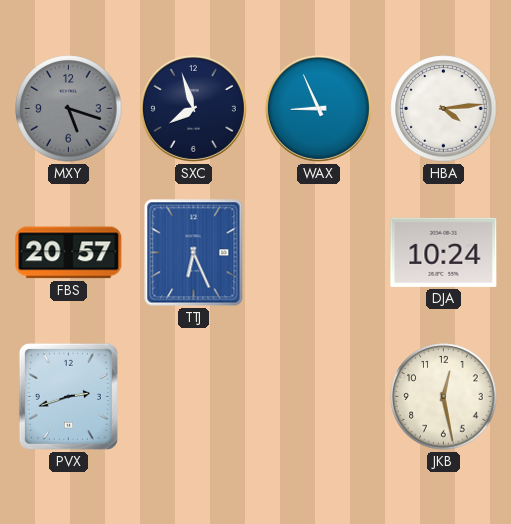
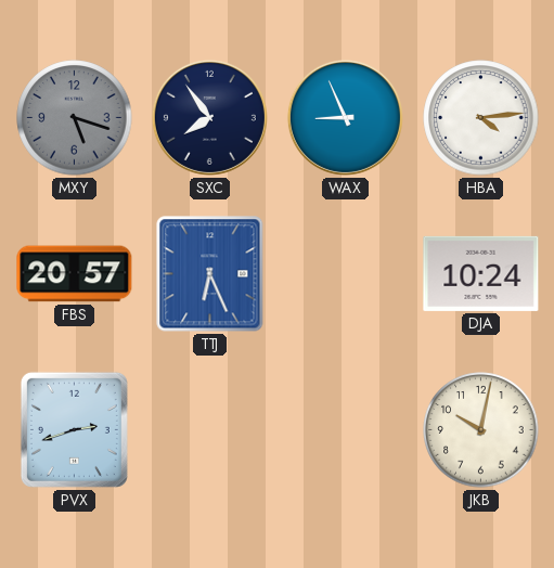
SXC: 7:57 -> 7:54
JKB: 12:28 -> 10:02
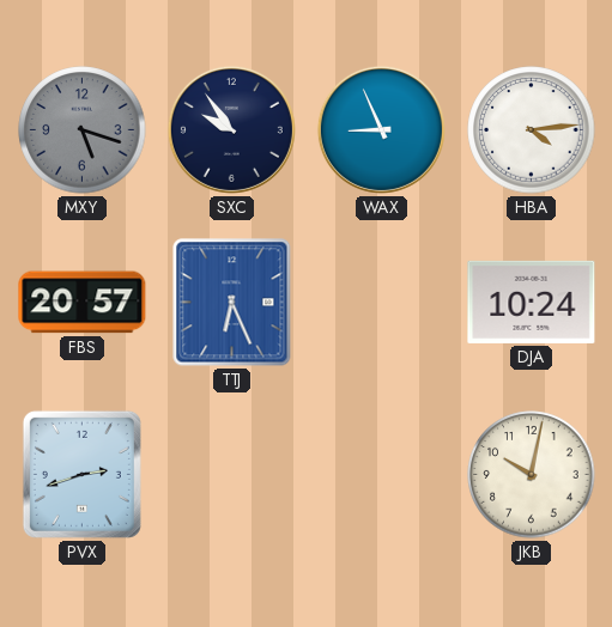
SXC: 7:54 -> 9:54
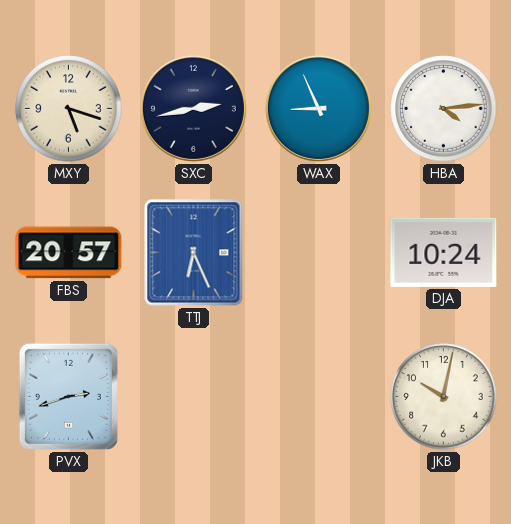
MXY dial: grey -> cream
SXC: 9:54 -> 2:43
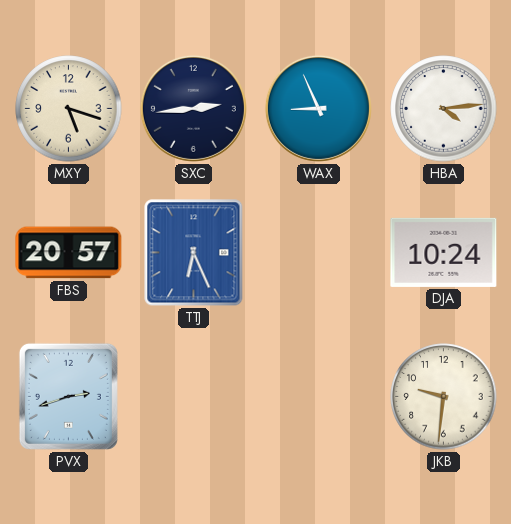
SXC: 2:43 -> 2:44
JKB: 10:02 -> 9:31
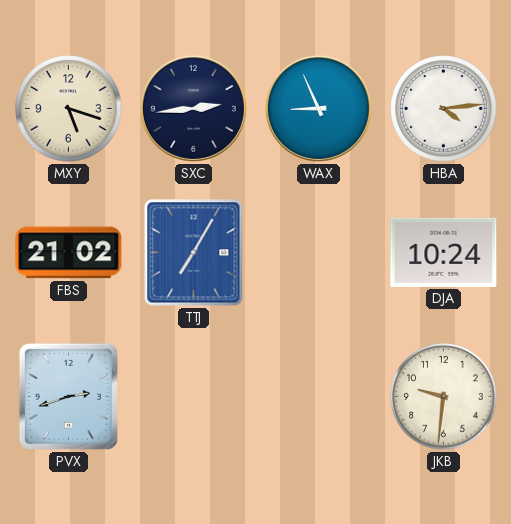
FBS: 20:57 -> 21:02
TTJ: 6:26 -> 7:05
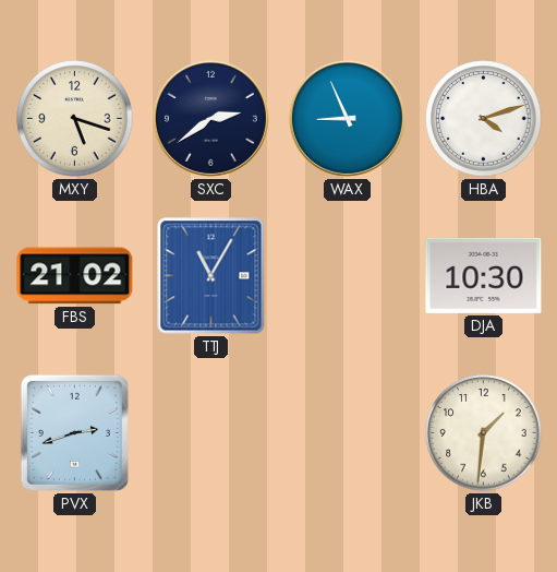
SXC: 2:44 -> 2:39
HBA: 4:14 -> 4:12
TTJ: 7:05 -> 11:05
DJA: 10:24 -> 10:30
JKB: 9:31 -> 1:31
